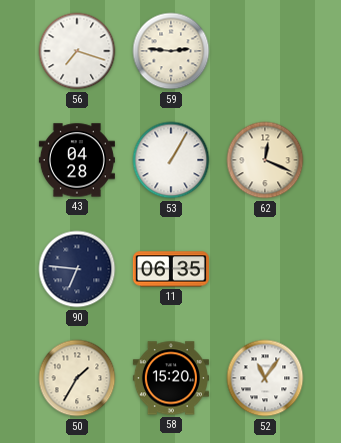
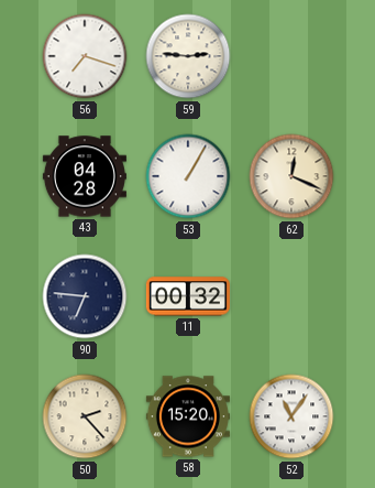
11: 06:35 -> 00:32
50: 1:35 -> 2:23
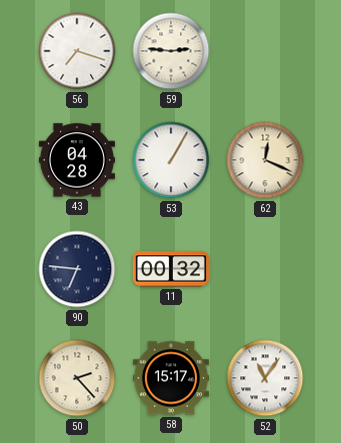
58: 15:20 -> 15:17
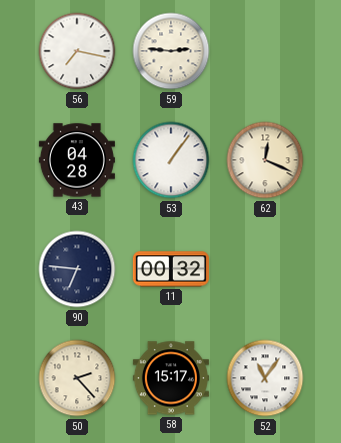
56: 7:18 -> 7:17
53: 1:05 -> 1:06
